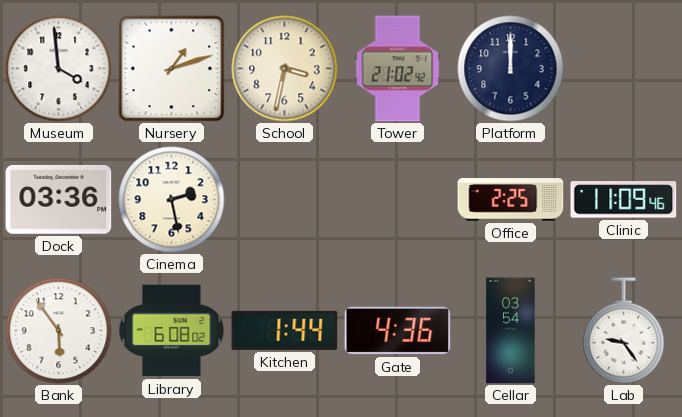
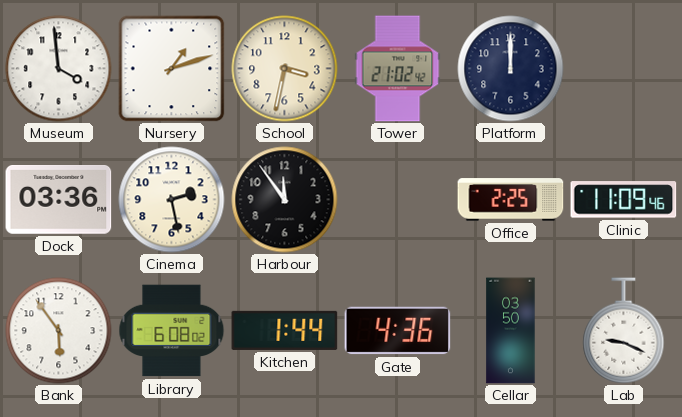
Harbour: none -> 11:54
Cellar: 03:54 -> 03:50
Lab: 9:24 -> 9:19
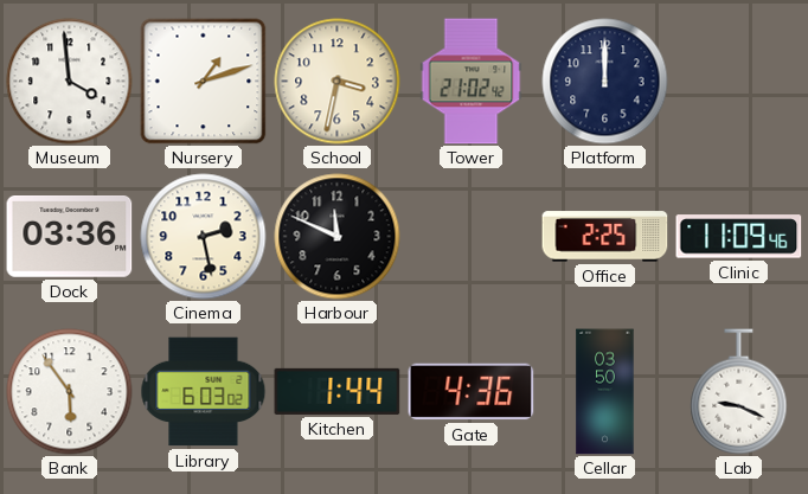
Harbour: 11:54 -> 11:49
Library: 6:08 -> 6:03
